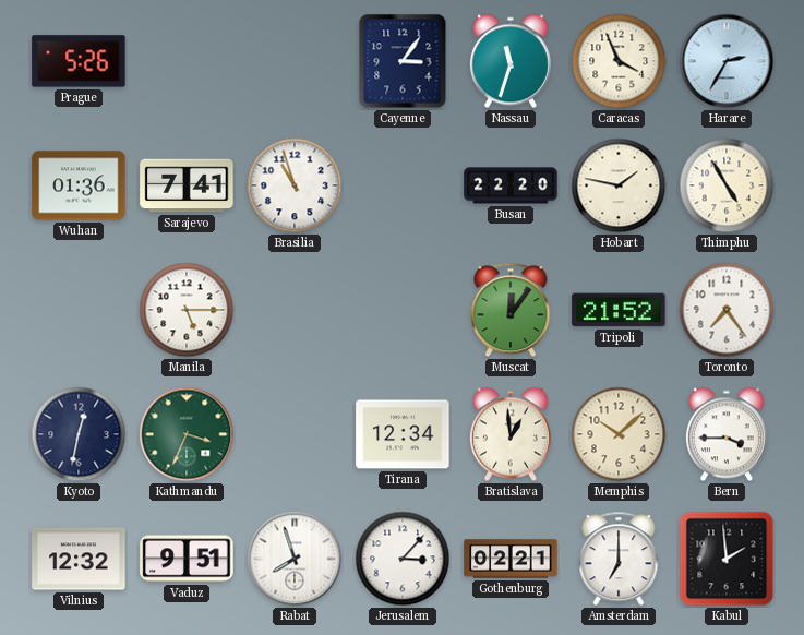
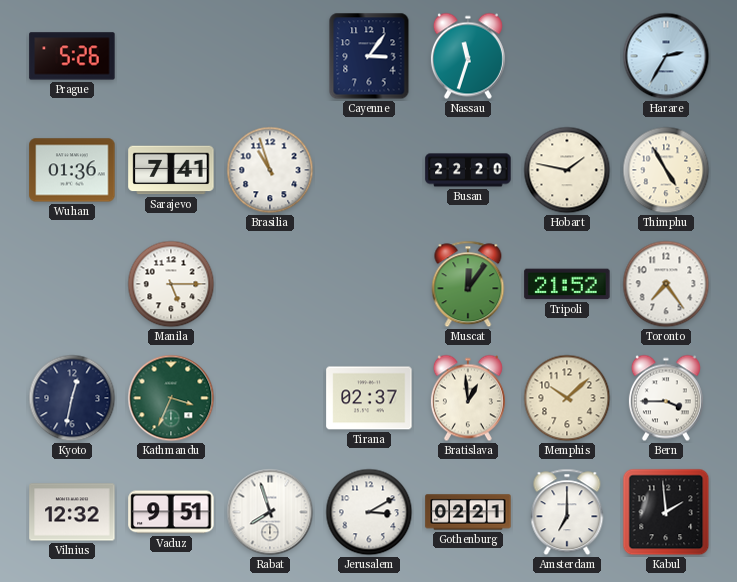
Caracas: 3:56 -> none
Tirana: 12:34 -> 02:37
Jerusalem: 3:07 -> 3:10
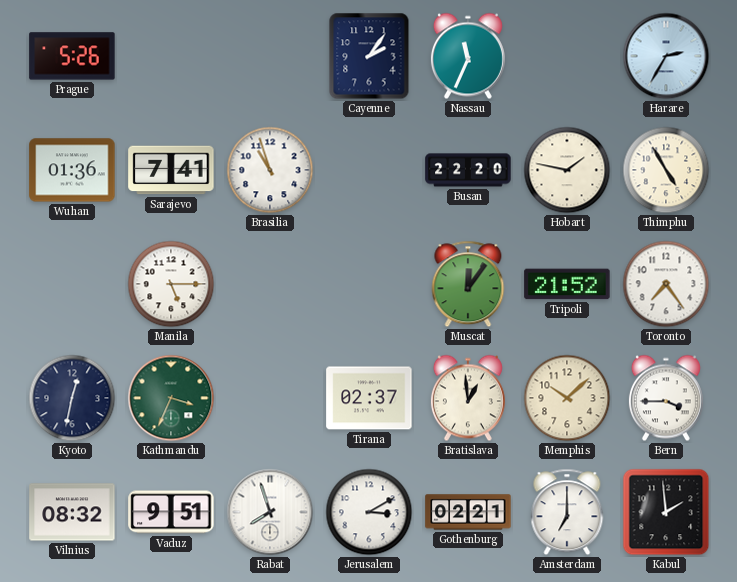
Cayenne: 3:06 -> 2:06
Nassau: 11:33 -> 11:34
Vilnius: 12:32 -> 08:32
